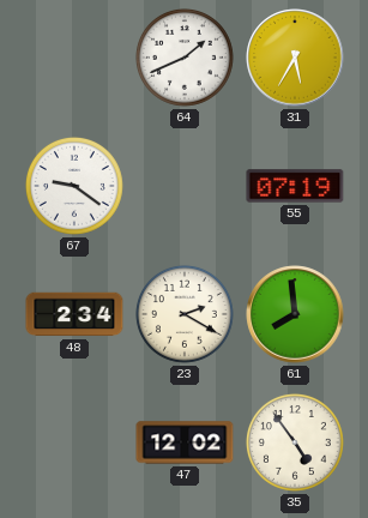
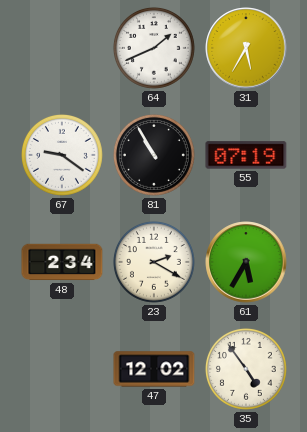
81: none -> 10:55
61: 7:59 -> 5:35
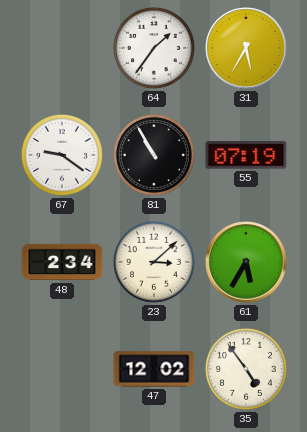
64: 1:41 -> 1:36
23: 2:20 -> 3:08
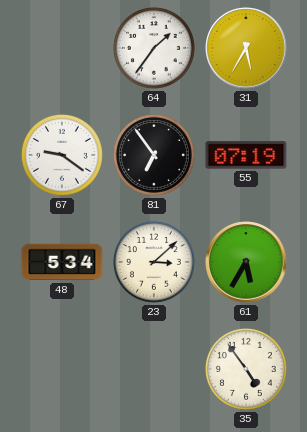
81: 10:55 -> 6:54
48: 2:34 -> 5:34
47: 12:02 -> none
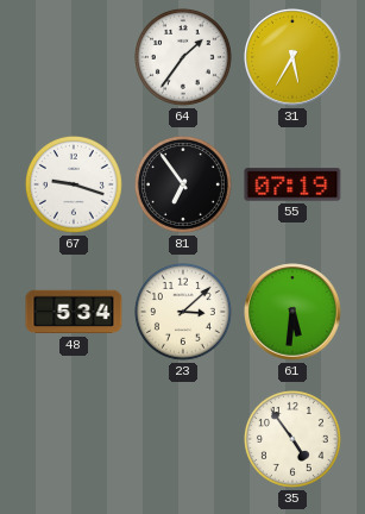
67: 9:21 -> 9:18
61: 5:35 -> 5:31
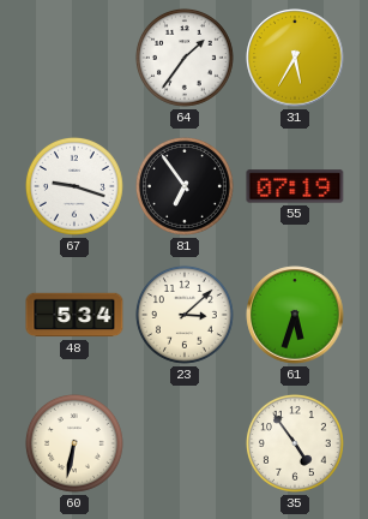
61: 5:31 -> 5:33
60: none -> 6:32
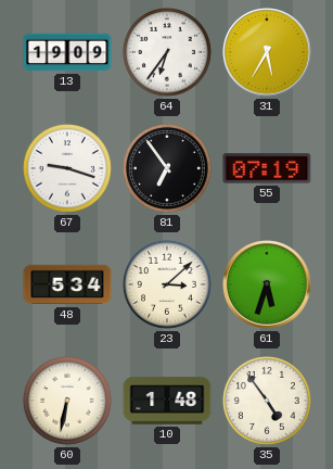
13: none -> 19:09
64: 1:36 -> 6:36
10: none -> 1:48
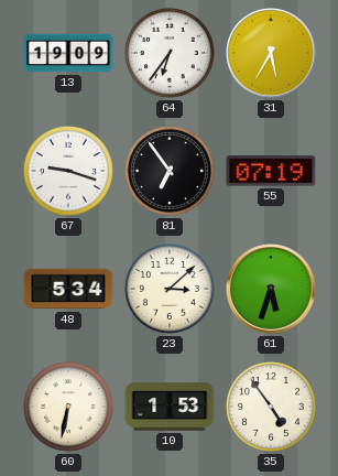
10: 1:48 -> 1:53
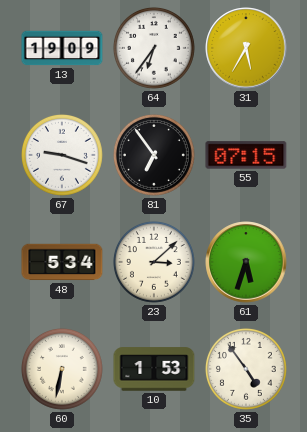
55: 07:19 -> 07:15
